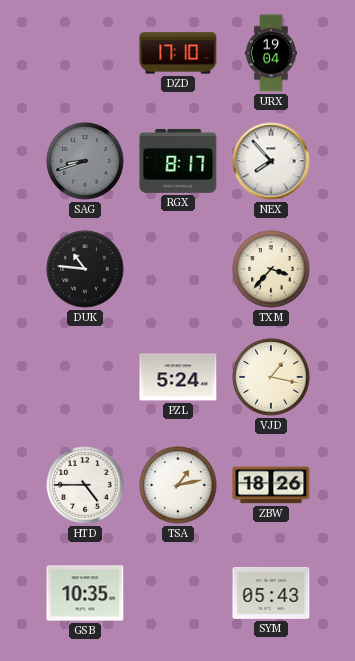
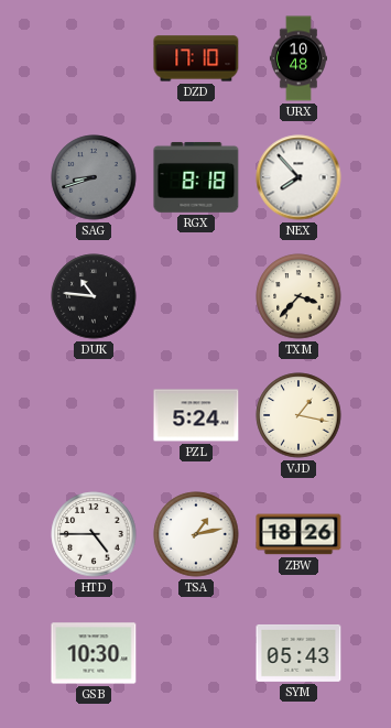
URX: 19:04 -> 10:48
RGX: 8:17 -> 8:18
GSB: 10:35 -> 10:30
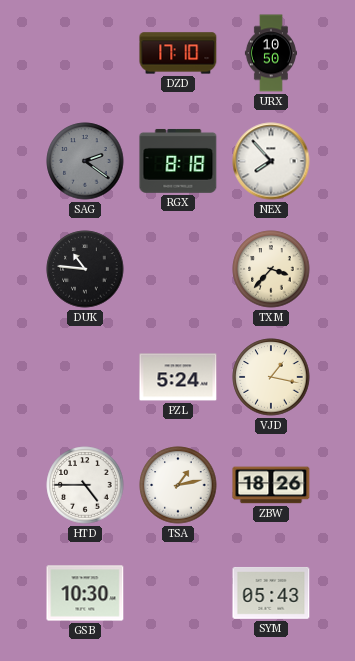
URX: 10:48 -> 10:50
SAG: 8:42 -> 2:21
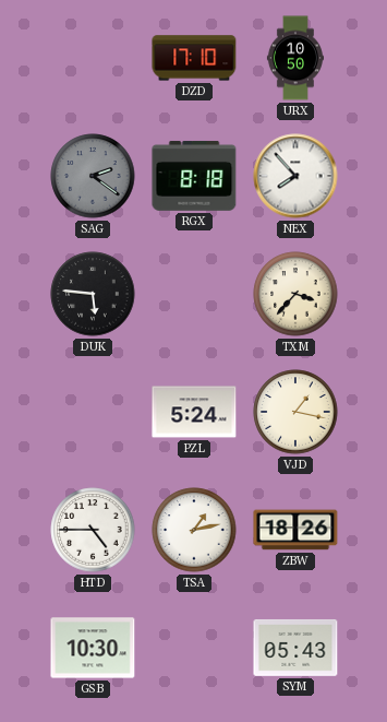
DUK: 10:46 -> 5:46
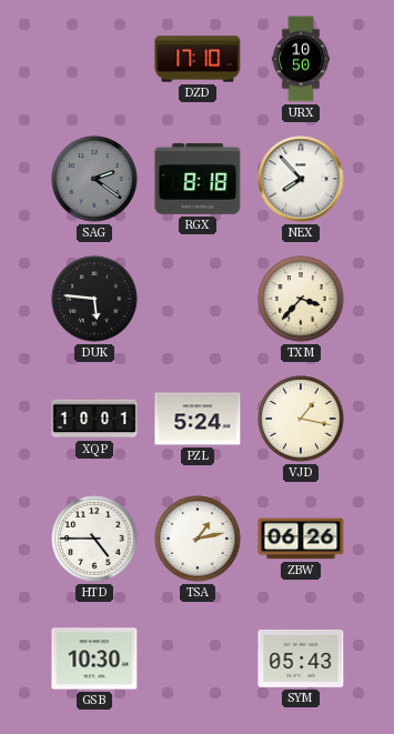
XQP: none -> 10:01
ZBW: 18:26 -> 06:26
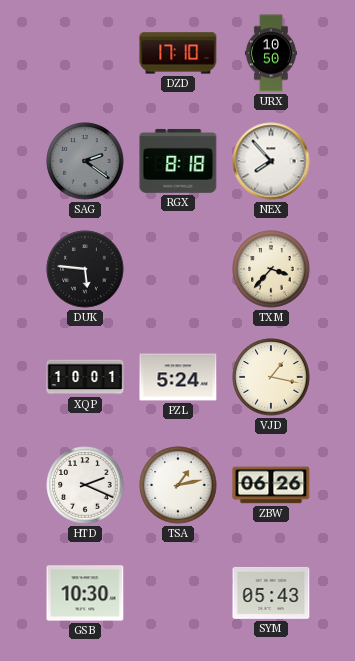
HTD: 4:45 -> 2:19
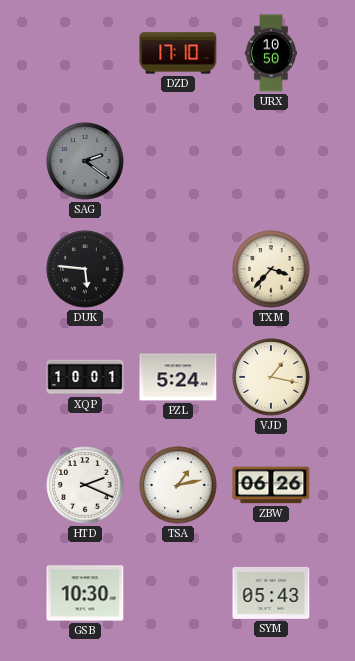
RGX: 8:18 -> none
NEX: 7:53 -> none
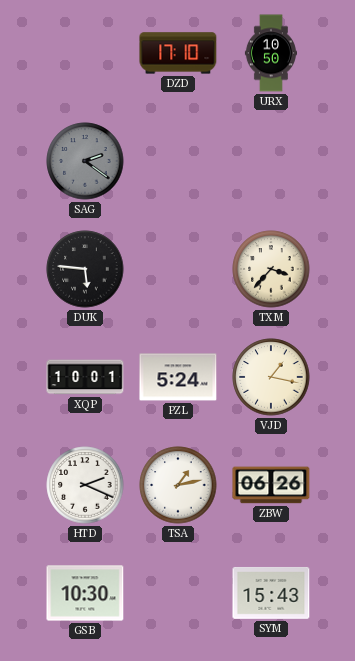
SYM: 05:43 -> 15:43
